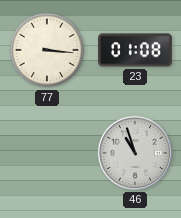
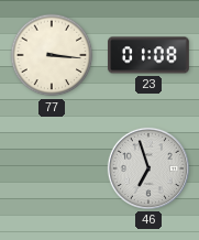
46: 10:57 -> 6:57
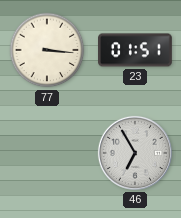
23: 01:08 -> 01:51
46: 6:57 -> 6:55
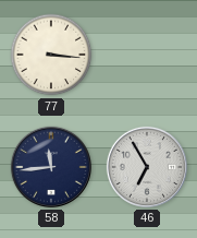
23: 01:51 -> none
58: none -> 11:44
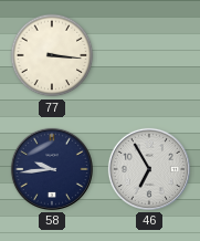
58: 11:44 -> 9:44
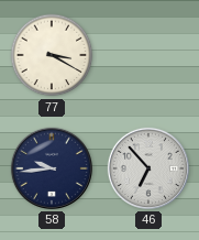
77: 3:16 -> 3:20
46: 6:55 -> 6:53
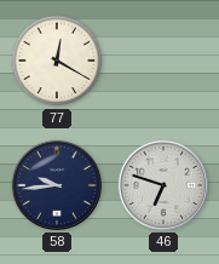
77: 3:20 -> 12:20
46: 6:53 -> 6:48
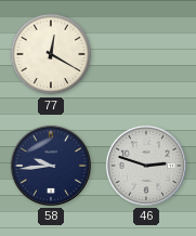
46: 6:48 -> 2:48
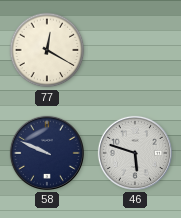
58: 9:44 -> 9:49
46: 2:48 -> 5:48
